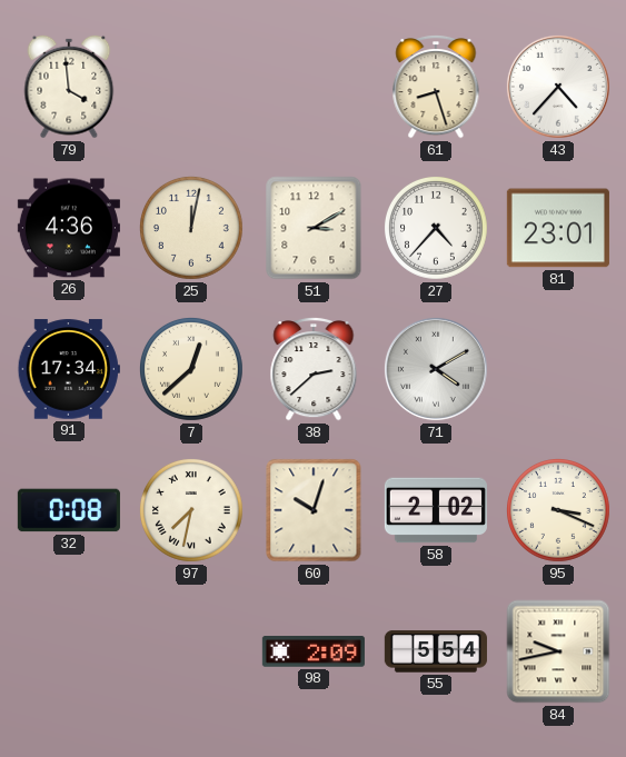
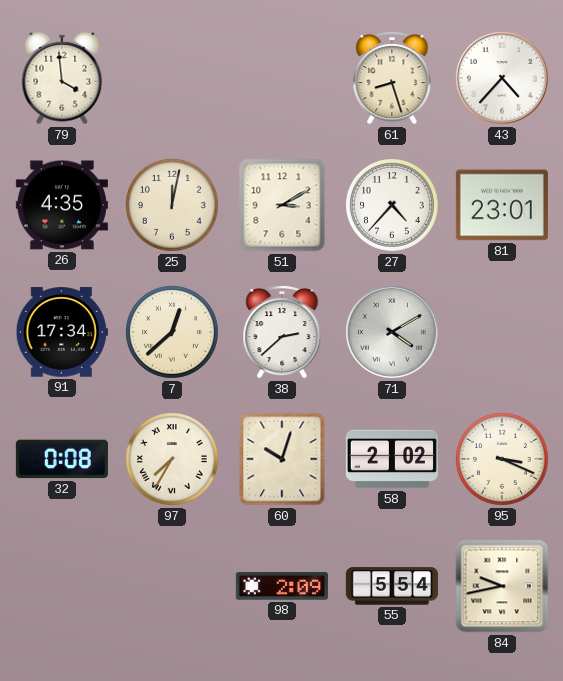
26: 4:36 -> 4:35
97: 7:32 -> 7:35
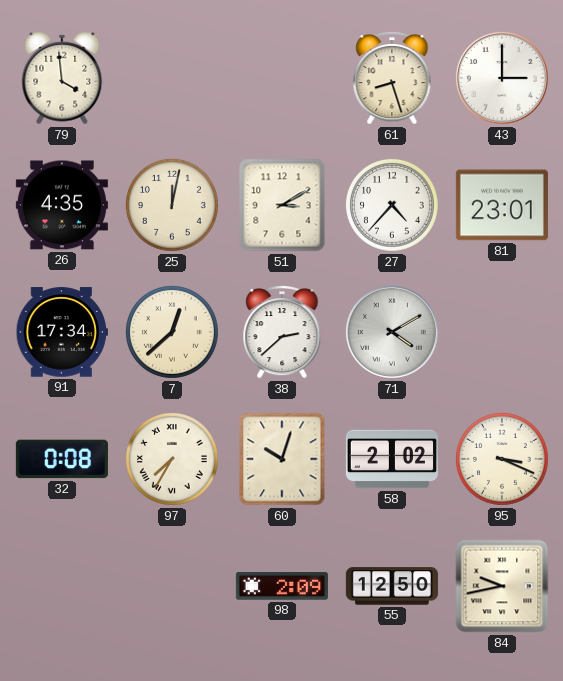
43: 4:37 -> 3:00
55: 5:54 -> 12:50
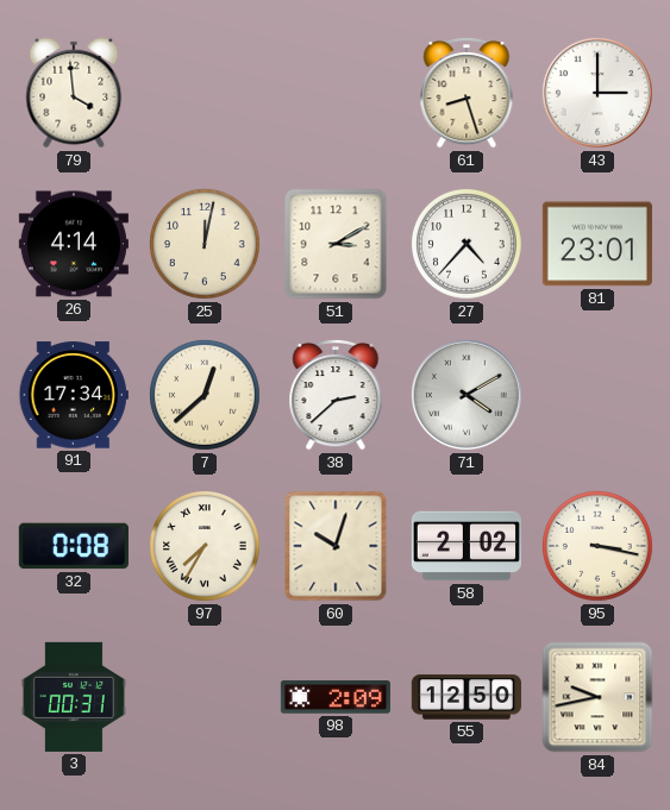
26: 4:35 -> 4:14
95: 3:19 -> 3:17
3: none -> 00:31
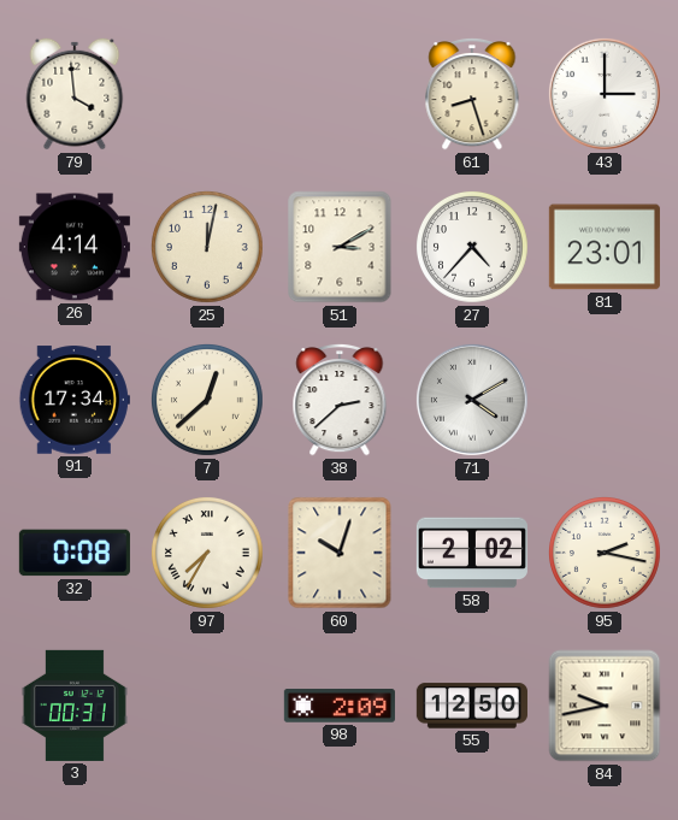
95: 3:17 -> 2:17
